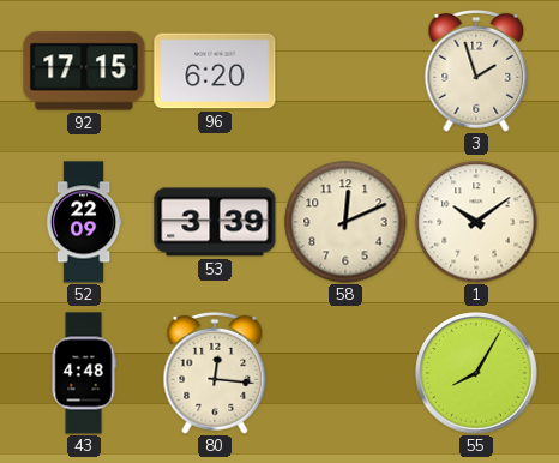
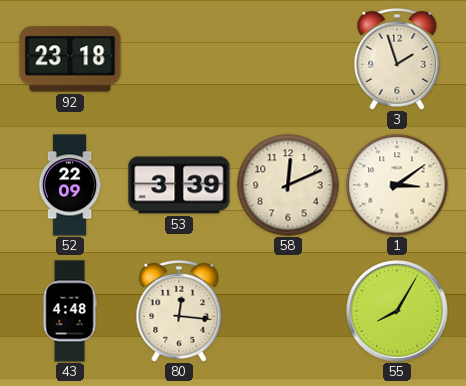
92: 17:15 -> 23:18
96: 6:20 -> none
1: 10:09 -> 3:09
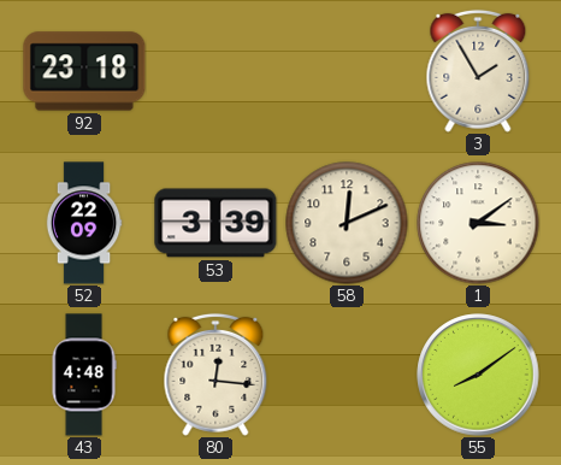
3: 1:57 -> 1:55
55: 8:05 -> 8:09
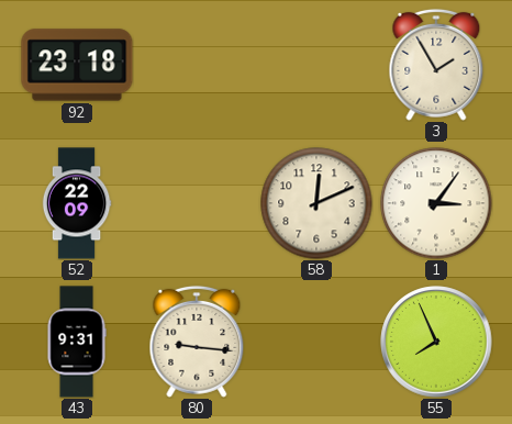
53: 3:39 -> none
1: 3:09 -> 3:06
43: 4:48 -> 9:31
80: 12:16 -> 9:16
55: 8:09 -> 7:56
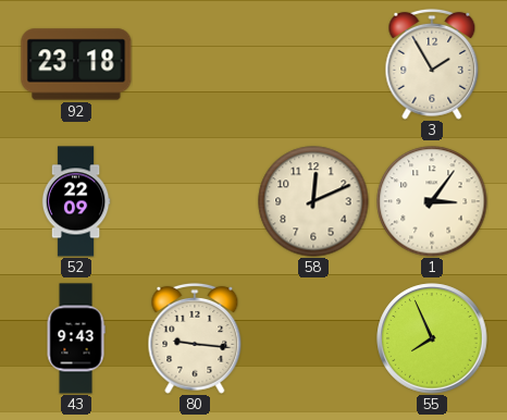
43: 9:31 -> 9:43
